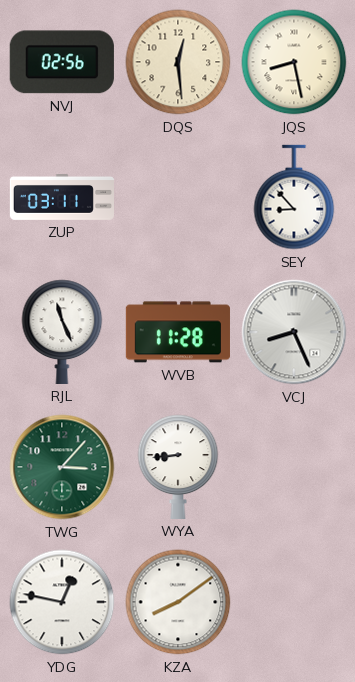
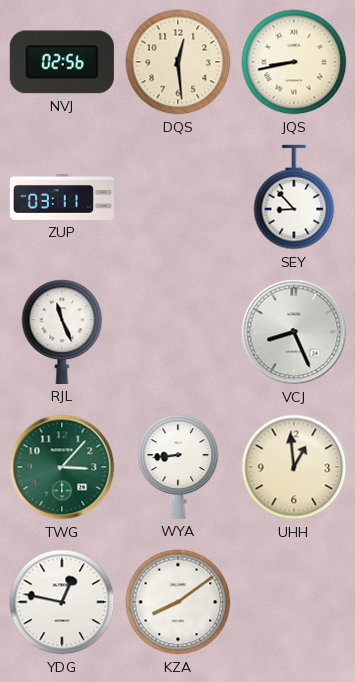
JQS: 8:28 -> 8:43
WVB: 11:28 -> none
UHH: none -> 12:59
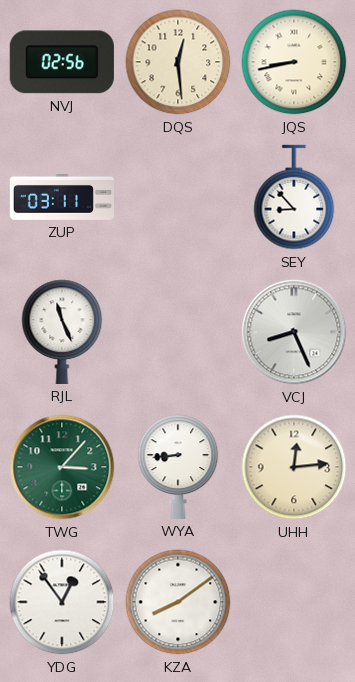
UHH: 12:59 -> 12:14
YDG: 12:47 -> 12:54
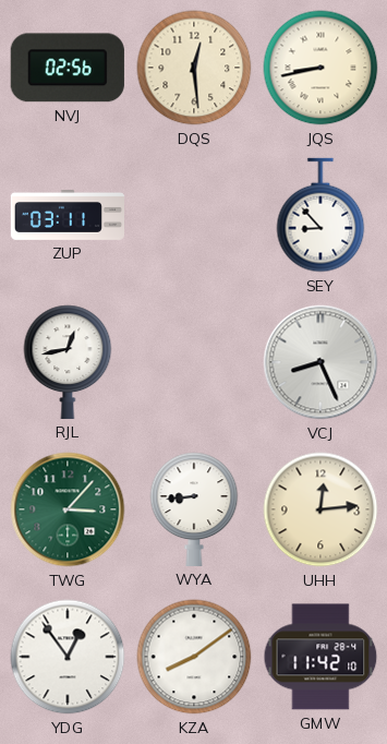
RJL: 11:26 -> 12:43
GMW: none -> 11:42
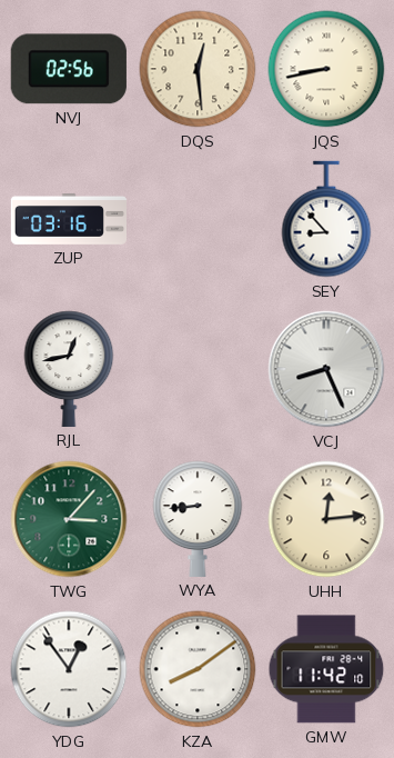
ZUP: 03:11 -> 03:16
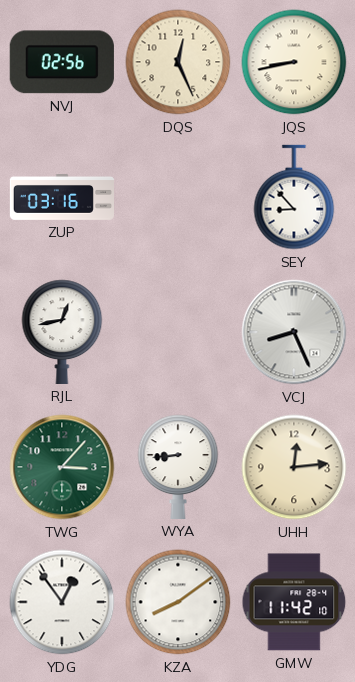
DQS: 12:29 -> 12:26
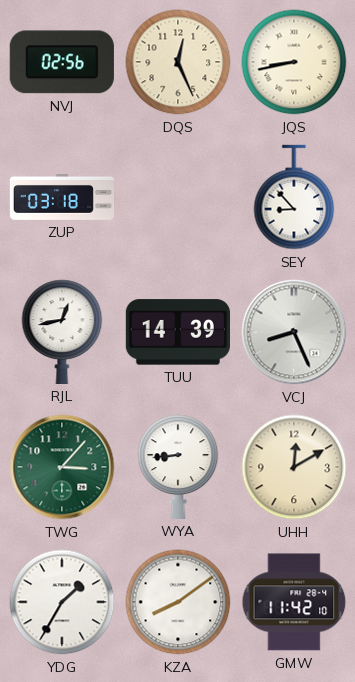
ZUP: 03:16 -> 03:18
TUU: none -> 14:39
UHH: 12:14 -> 12:10
YDG: 12:54 -> 1:35
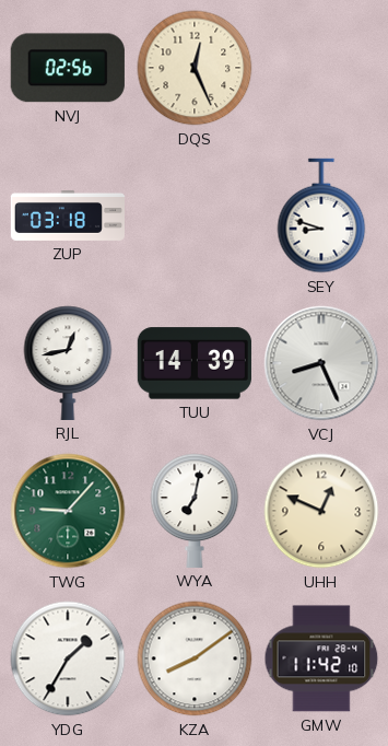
JQS: 8:43 -> none
SEY: 8:53 -> 8:48
TWG: 3:07 -> 9:07
WYA: 8:44 -> 7:02
UHH: 12:10 -> 12:49
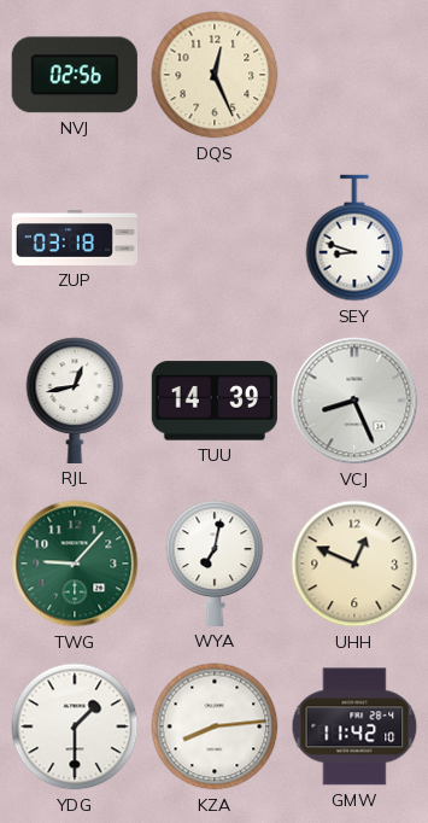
YDG: 1:35 -> 1:30
KZA: 8:09 -> 8:14
